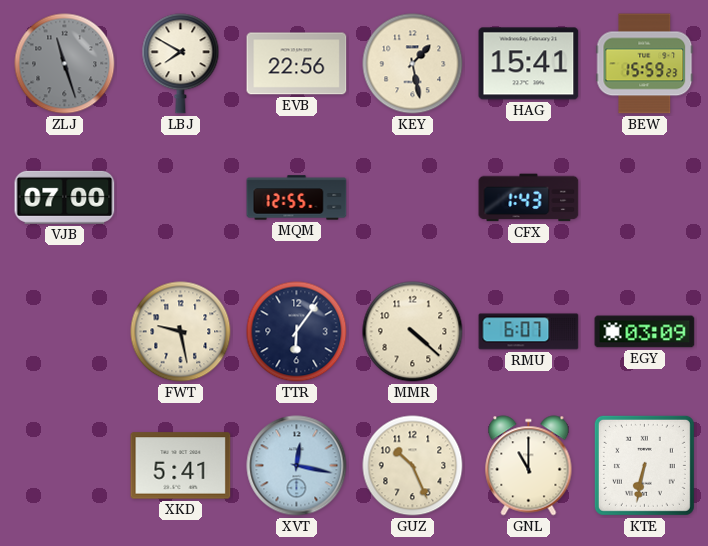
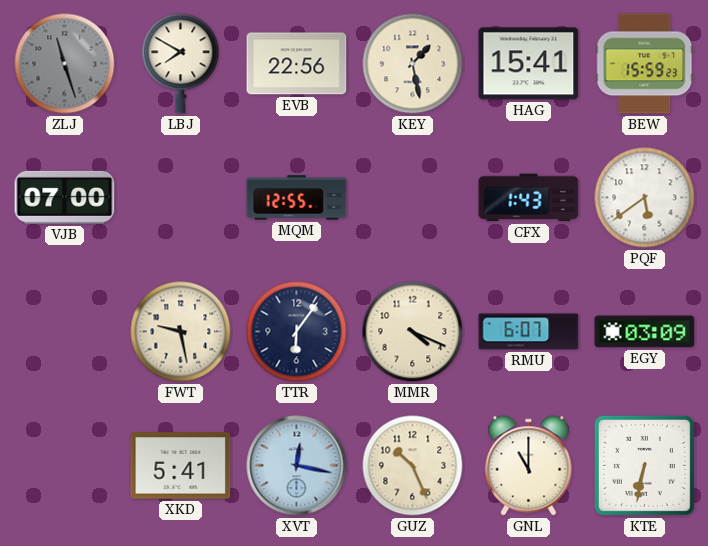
PQF: none -> 5:39
MMR: 4:22 -> 4:19
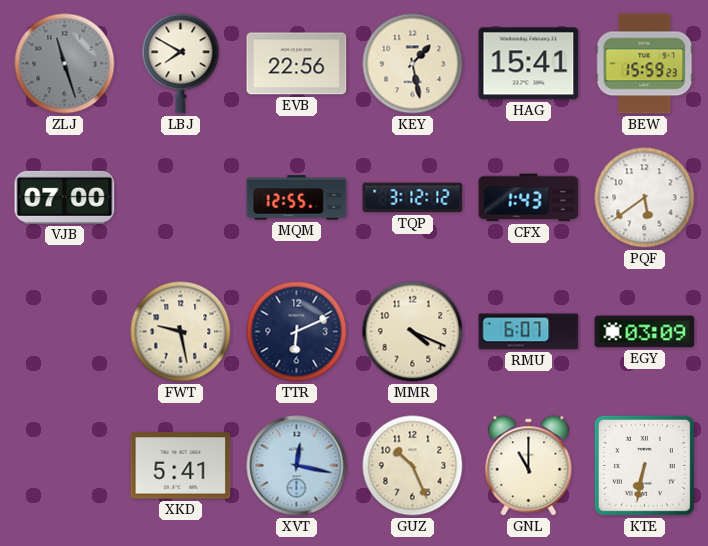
TQP: none -> 3:12
TTR: 6:06 -> 6:11
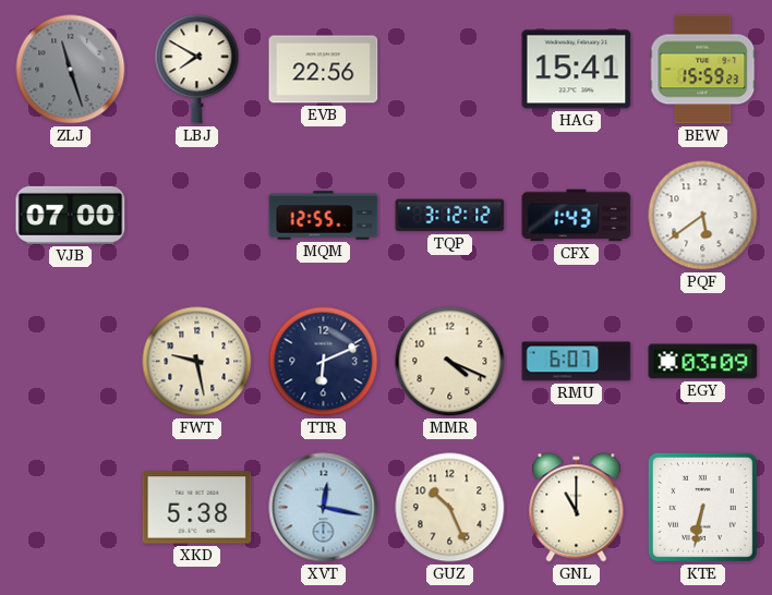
KEY: 1:28 -> none
XKD: 5:41 -> 5:38
